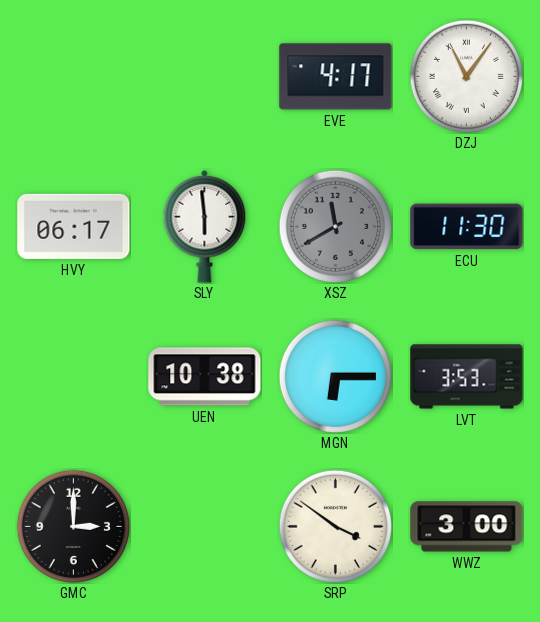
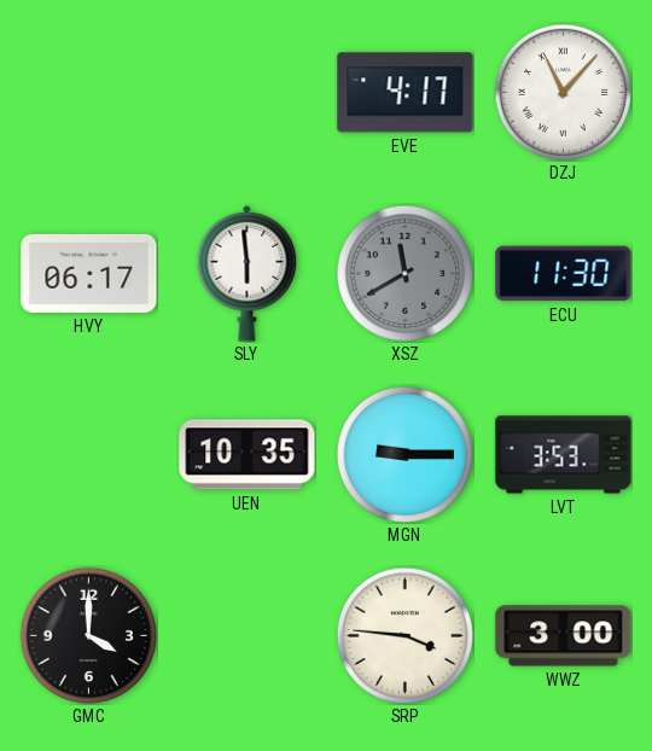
DZJ: 11:06 -> 11:07
UEN: 10:38 -> 10:35
MGN: 6:15 -> 9:15
GMC: 3:00 -> 4:00
SRP: 3:51 -> 3:46
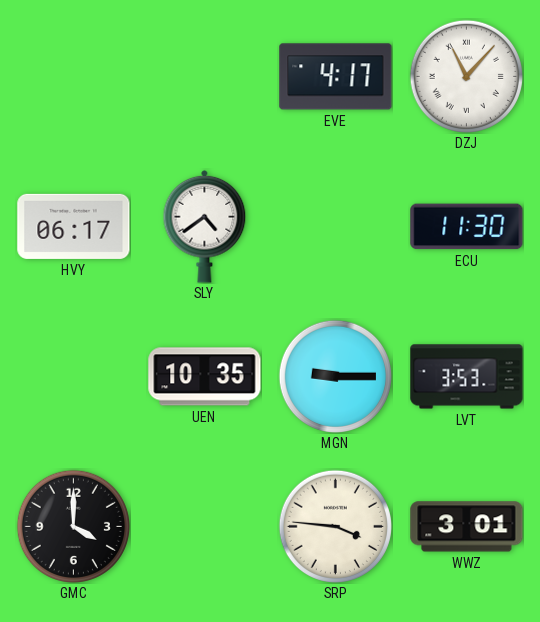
SLY: 5:59 -> 4:39
XSZ: 11:40 -> none
WWZ: 3:00 -> 3:01
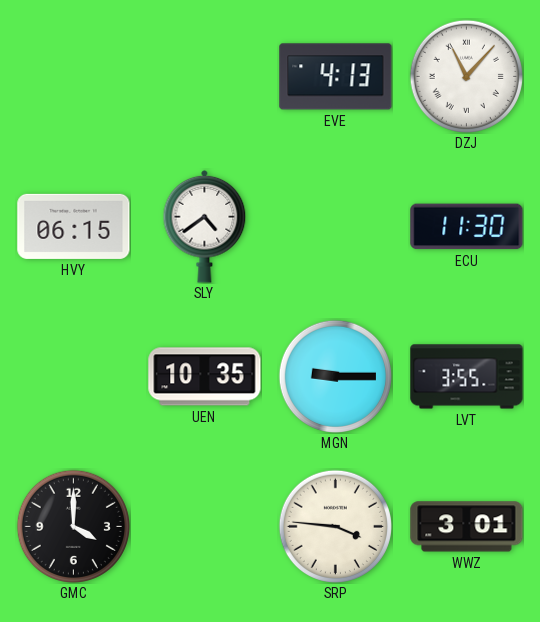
EVE: 4:17 -> 4:13
HVY: 06:17 -> 06:15
LVT: 3:53 -> 3:55
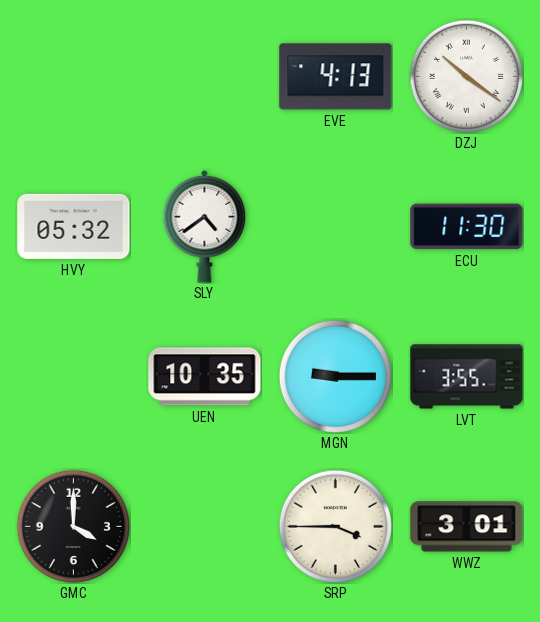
DZJ: 11:07 -> 10:21
HVY: 06:15 -> 05:32
SRP: 3:46 -> 3:45
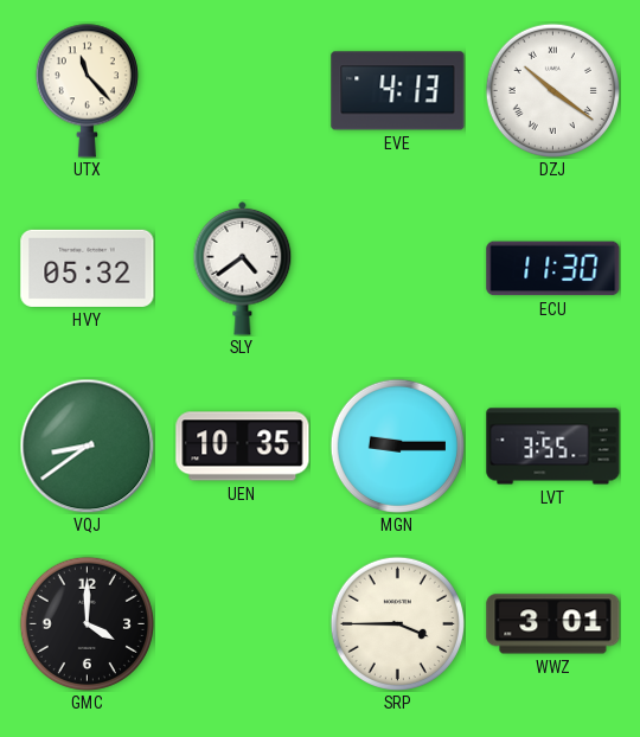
UTX: none -> 11:23
VQJ: none -> 8:39
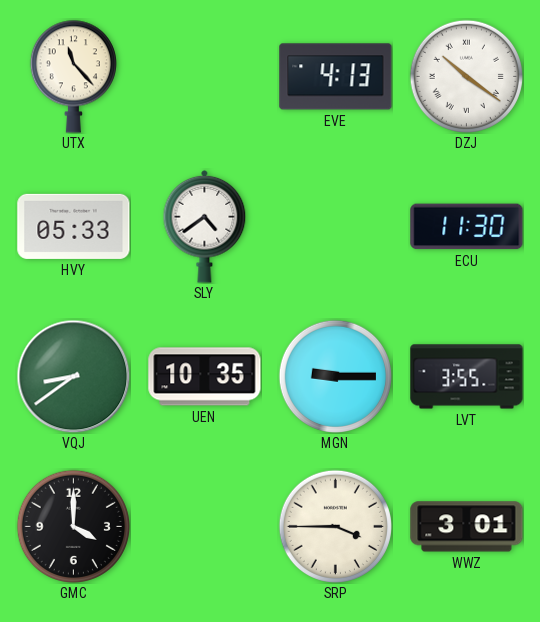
HVY: 05:32 -> 05:33
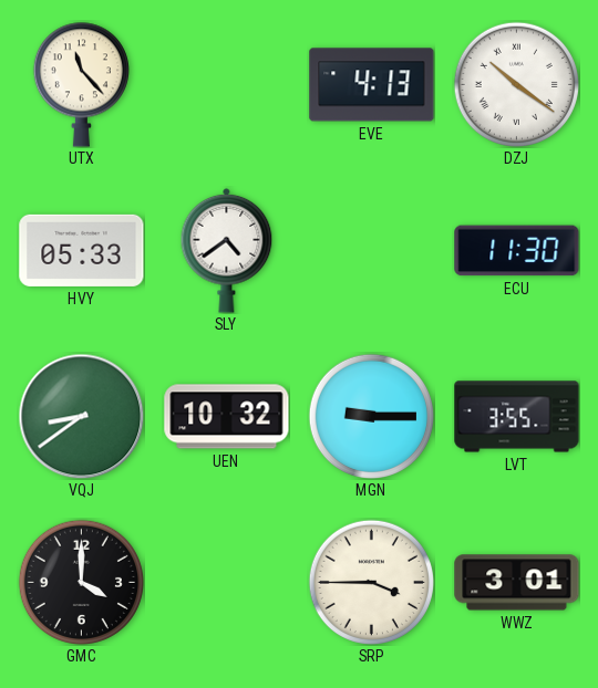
UEN: 10:35 -> 10:32
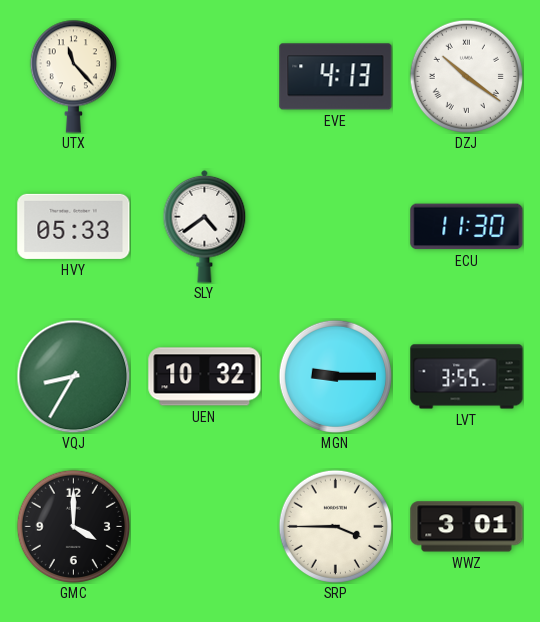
VQJ: 8:39 -> 8:35
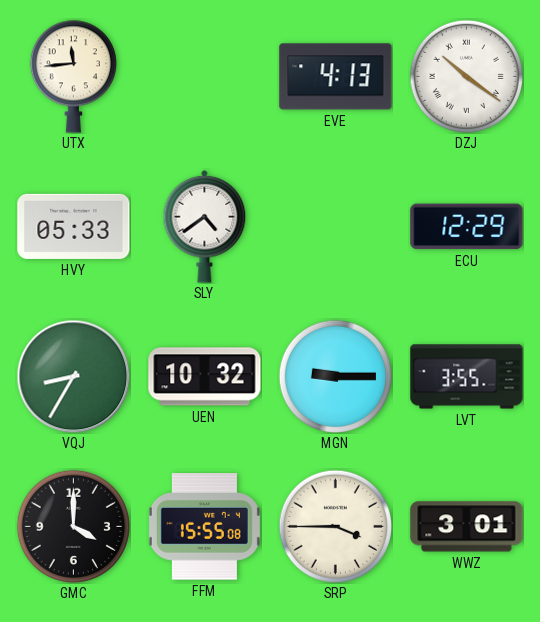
UTX: 11:23 -> 11:44
ECU: 11:30 -> 12:29
FFM: none -> 15:55
